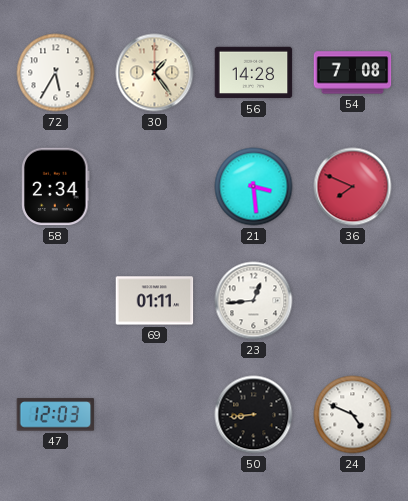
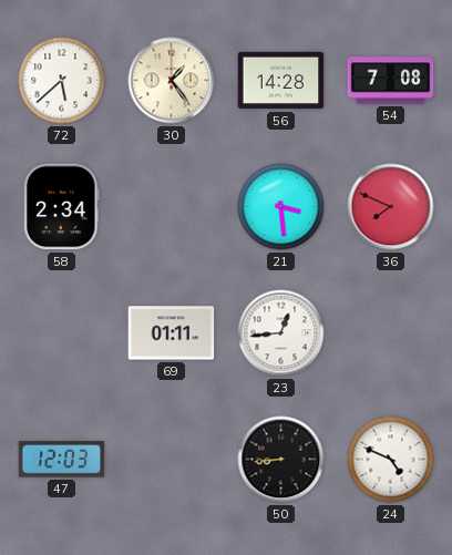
72: 5:35 -> 5:38
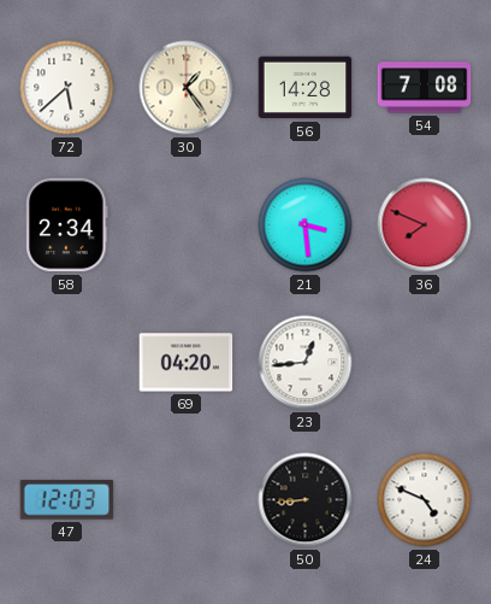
69: 01:11 -> 04:20
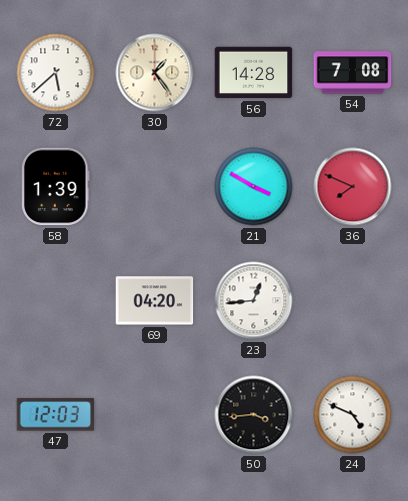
58: 2:34 -> 1:39
21: 3:29 -> 3:50
50: 8:44 -> 3:44
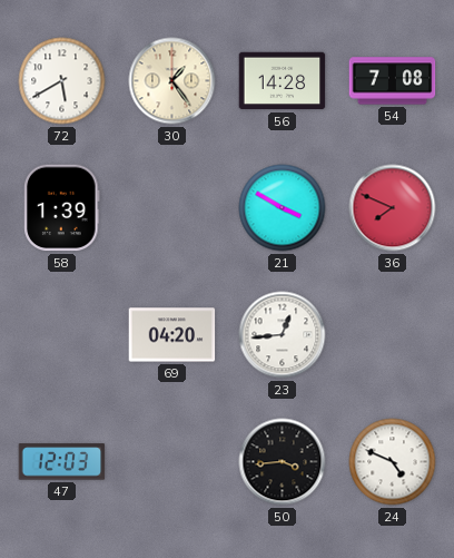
72: 5:38 -> 5:40
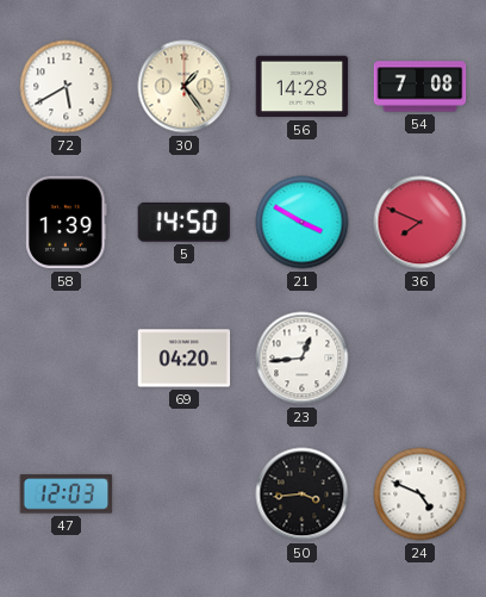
5: none -> 14:50
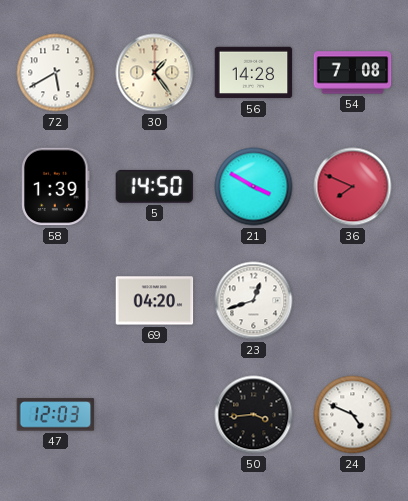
23: 12:44 -> 12:42
